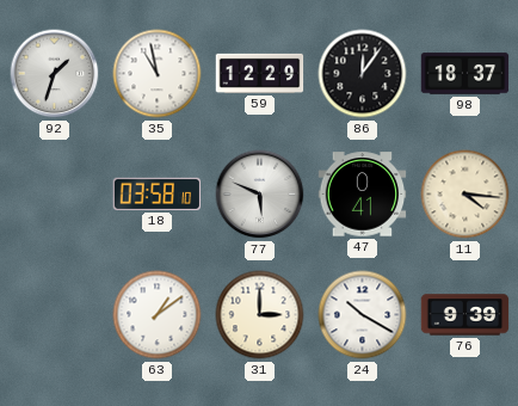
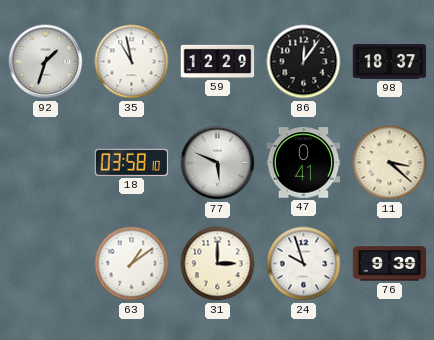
11: 4:16 -> 3:22
24: 10:20 -> 9:57
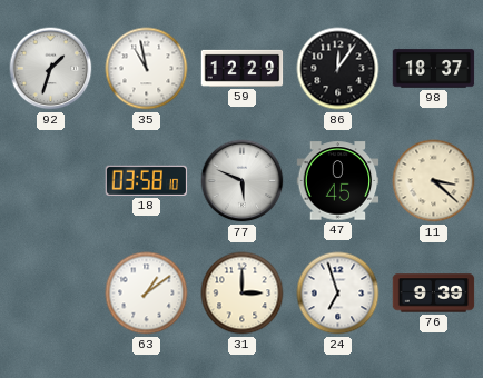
47: 0:41 -> 0:45
24: 9:57 -> 6:57
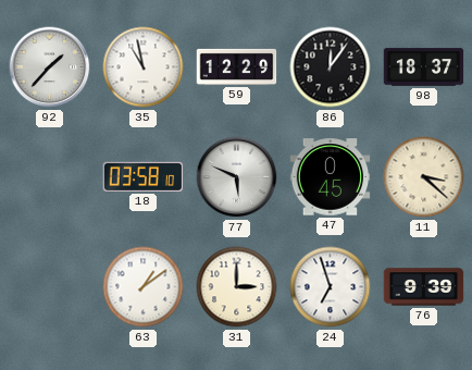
92: 1:33 -> 1:37
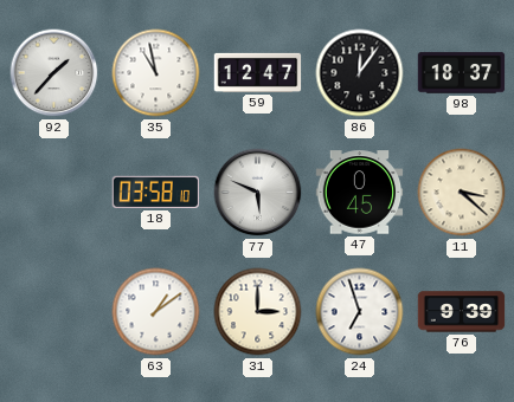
59: 12:29 -> 12:47
